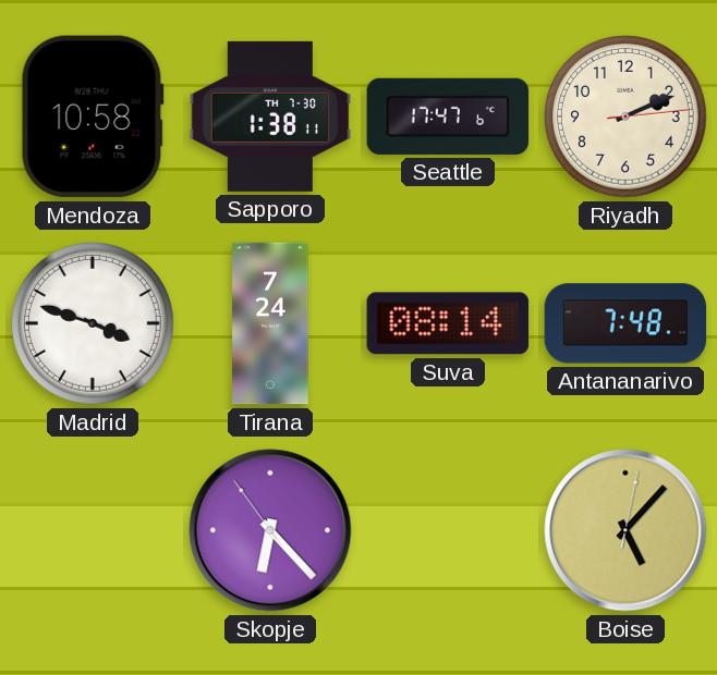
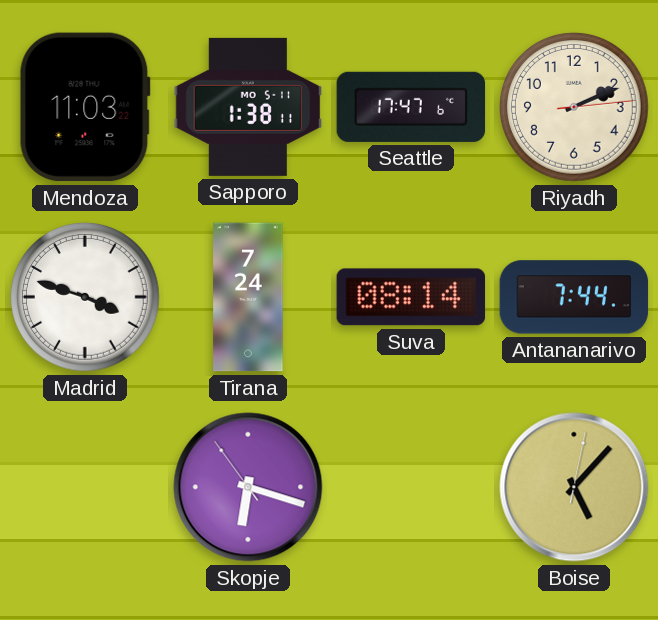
Mendoza: 10:58 -> 11:03
Sapporo date: TH 7-30 -> MO 5-11
Antananarivo: 7:48 -> 7:44
Skopje: 6:22 -> 6:17
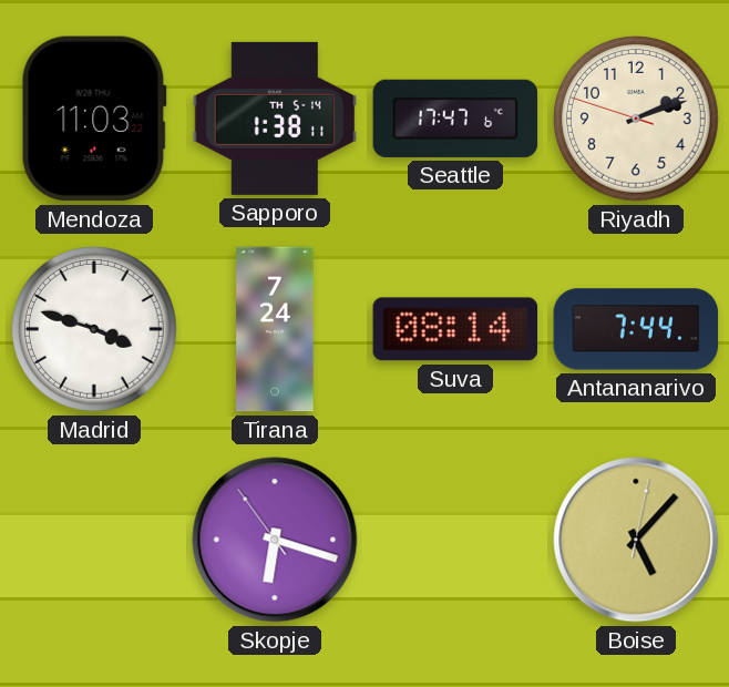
Sapporo date: MO 5-11 -> TH 5-14
Riyadh: 2:11:14 -> 2:11:48
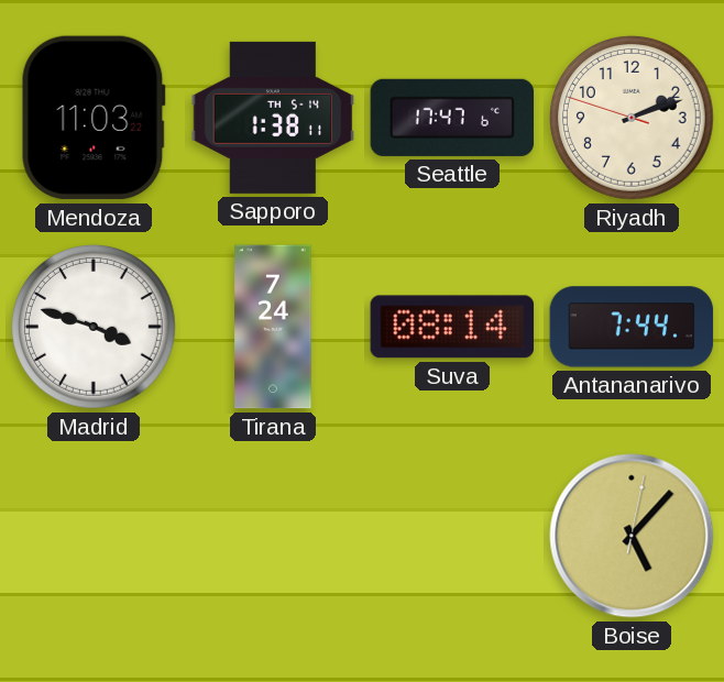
Skopje: 6:17 -> none
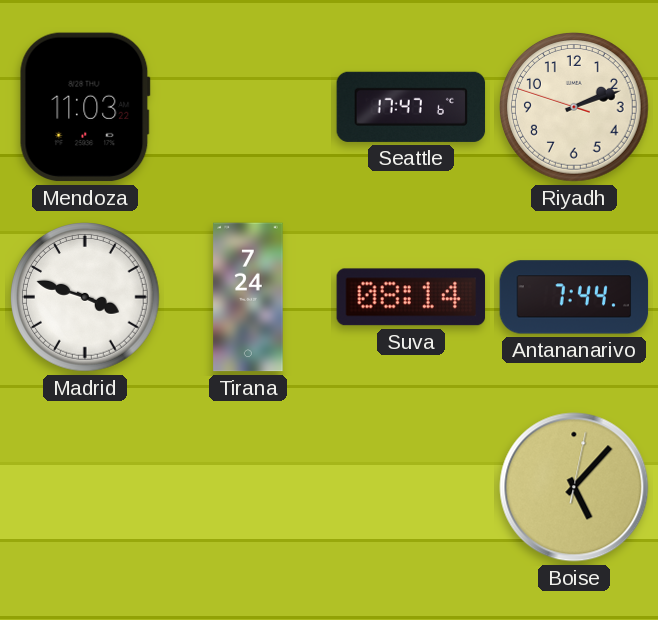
Sapporo: 1:38 -> none
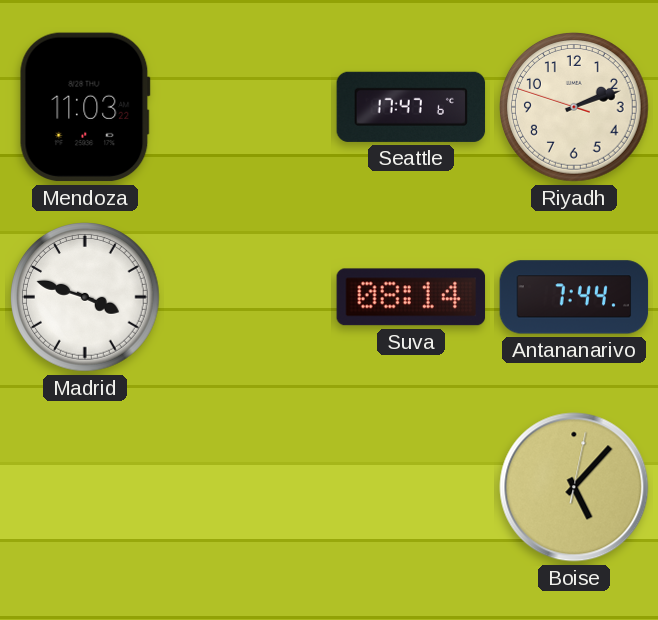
Tirana: 7:24 -> none
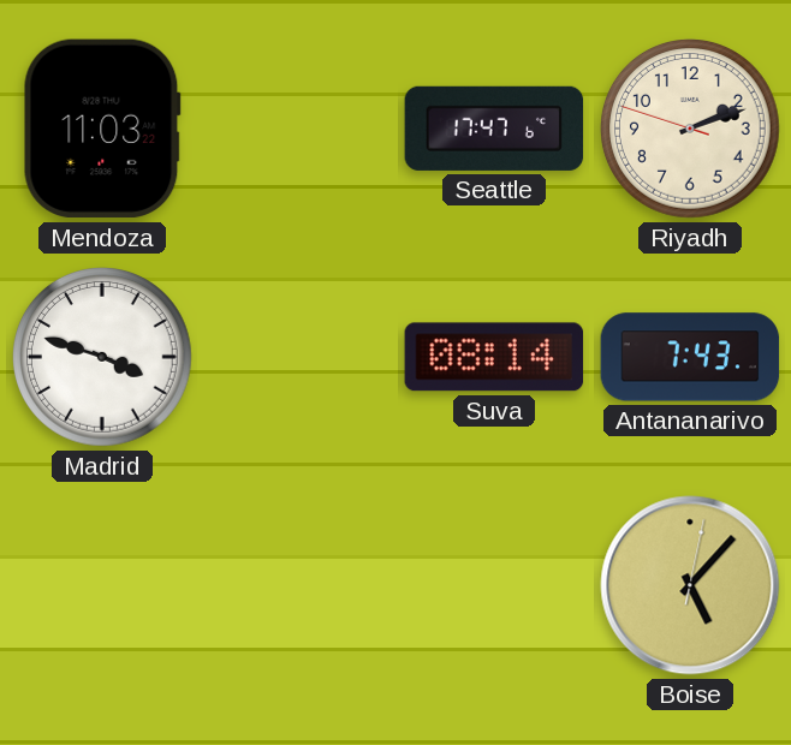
Antananarivo: 7:44 -> 7:43
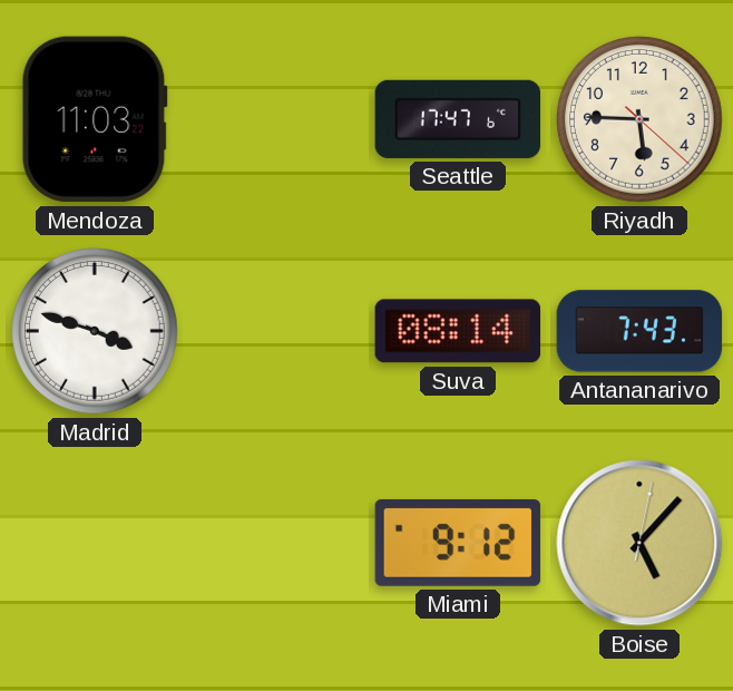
Riyadh: 2:11 -> 5:45
Miami: none -> 9:12
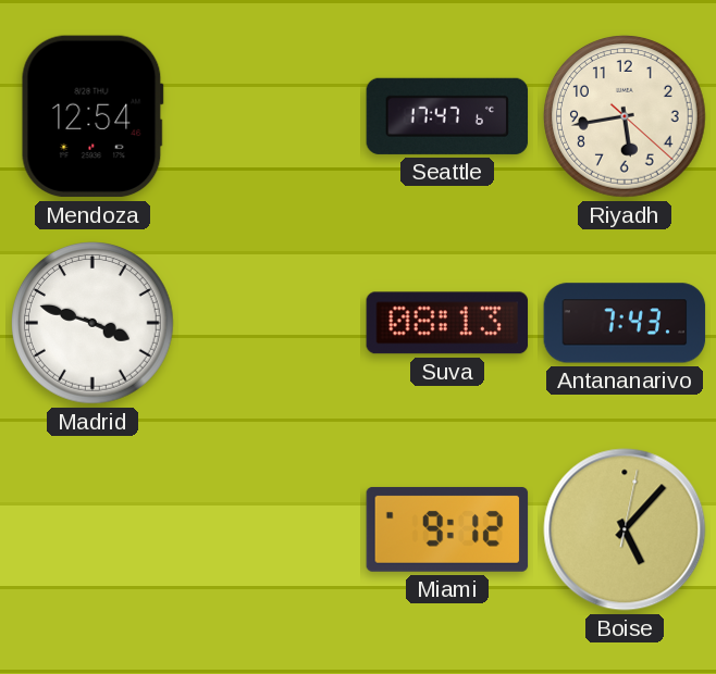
Mendoza: 11:03 -> 12:54
Riyadh: 5:45 -> 5:43
Suva: 08:14 -> 08:13
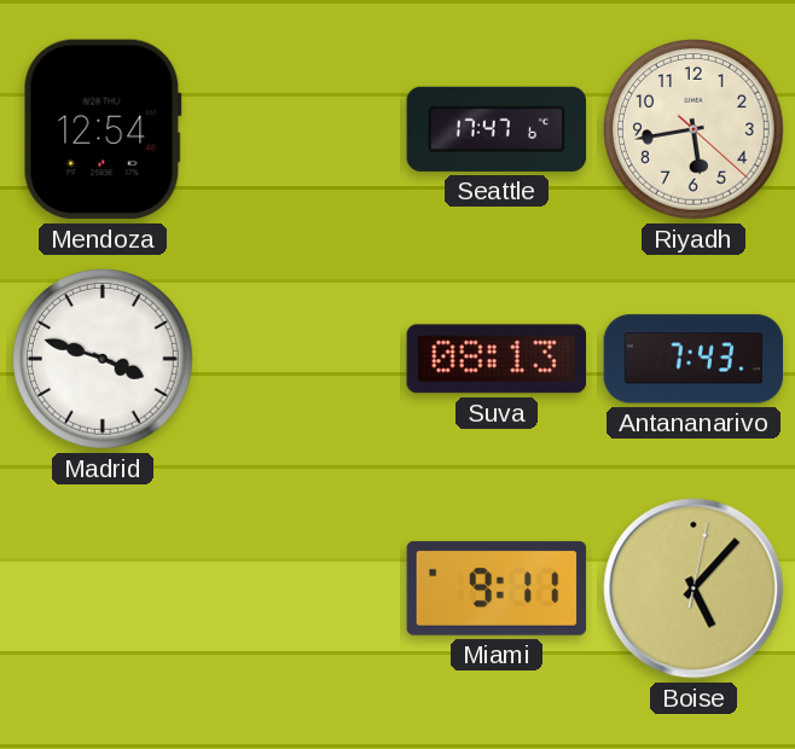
Miami: 9:12 -> 9:11
